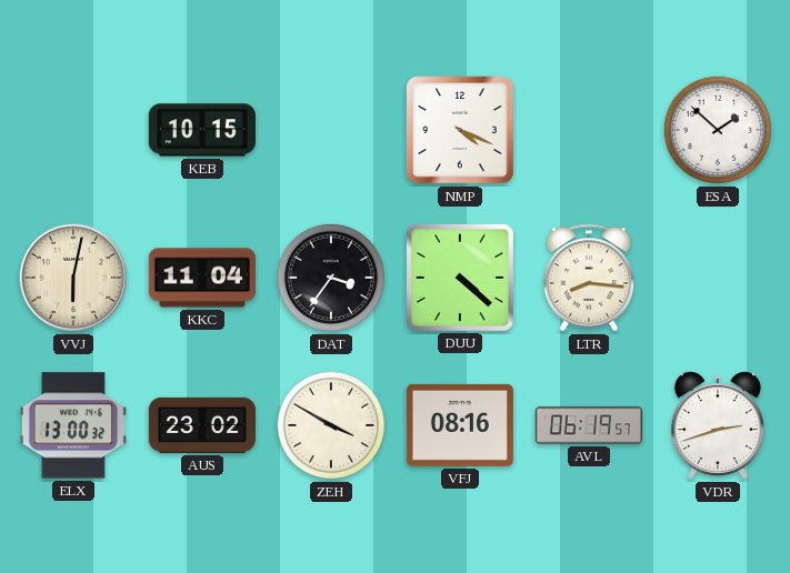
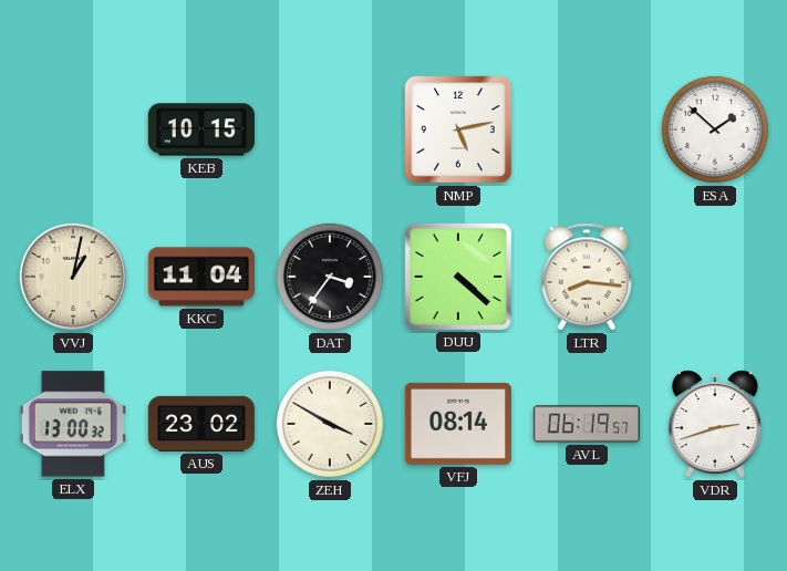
NMP: 4:19 -> 5:13
VVJ: 6:02 -> 1:02
VFJ: 08:16 -> 08:14
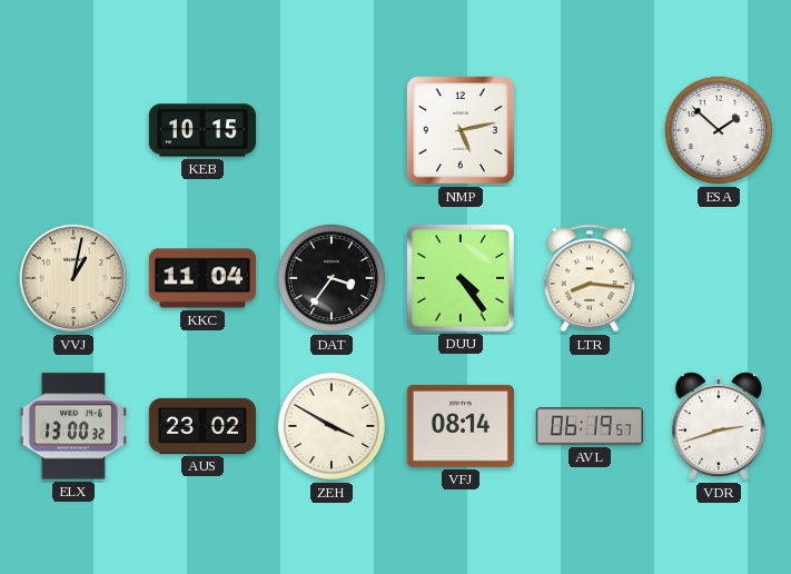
DUU: 4:22 -> 4:24
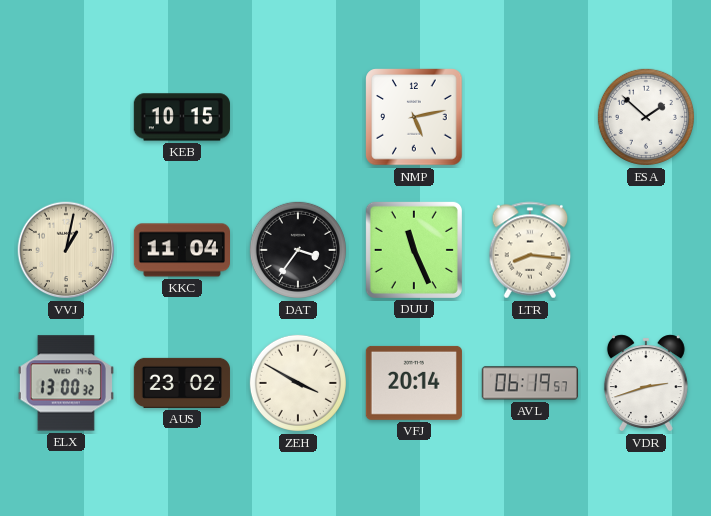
DUU: 4:24 -> 11:26
VFJ: 08:14 -> 20:14
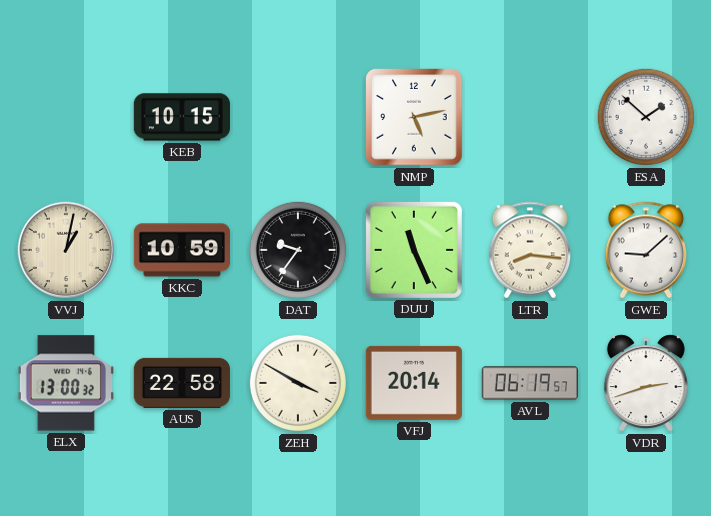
KKC: 11:04 -> 10:59
DAT: 3:36 -> 9:36
GWE: none -> 9:08
AUS: 23:02 -> 22:58
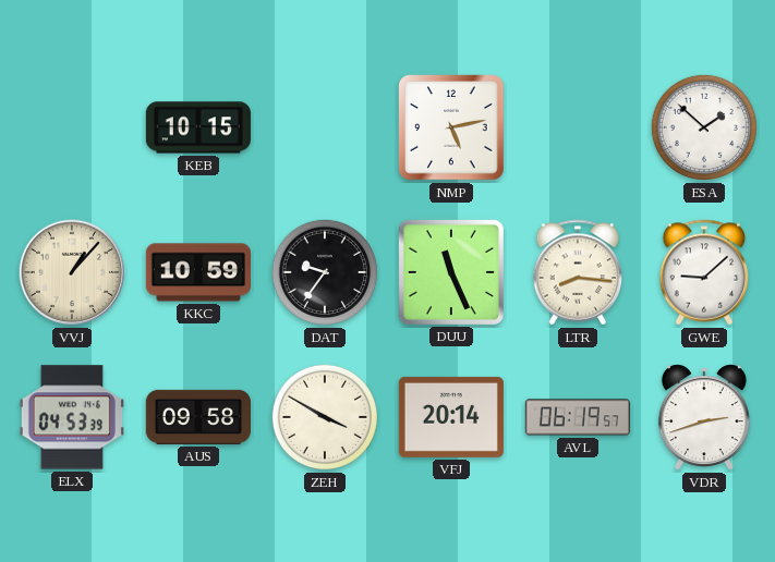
VVJ: 1:02 -> 1:07
ELX: 13:00 -> 04:53
AUS: 22:58 -> 09:58
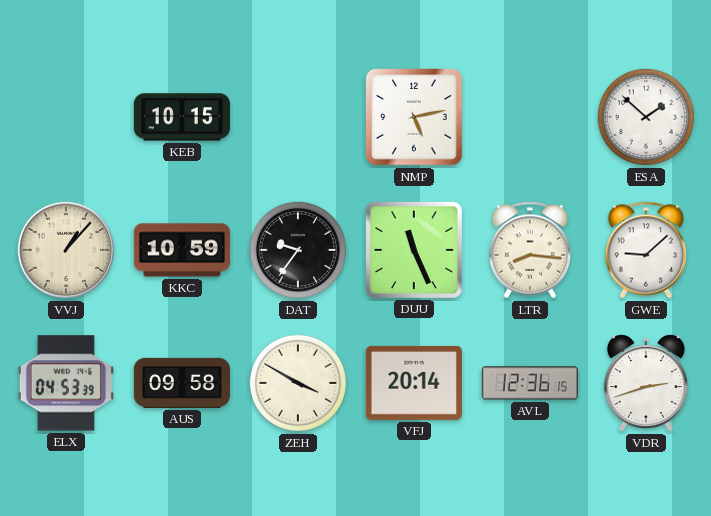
AVL: 06:19 -> 12:36
